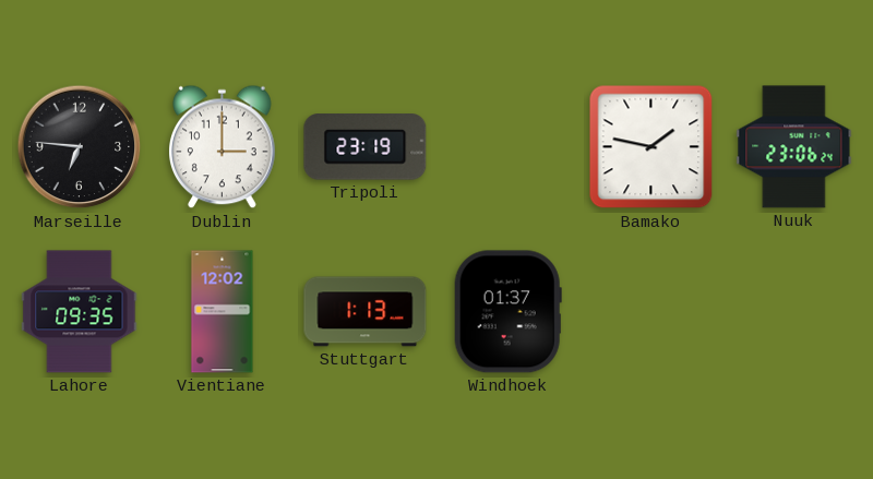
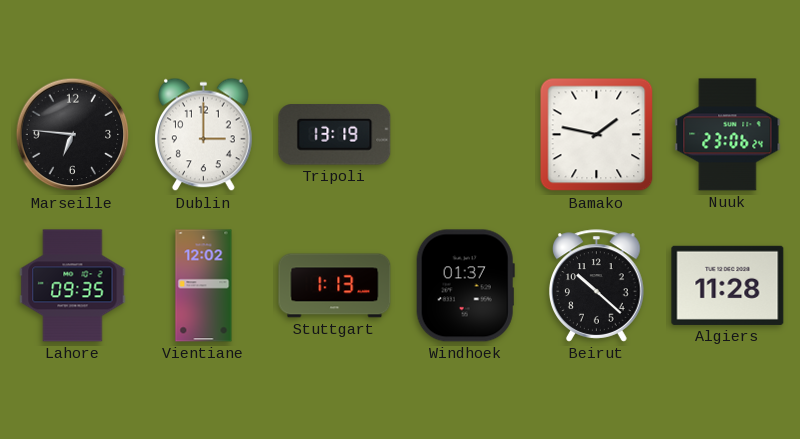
Tripoli: 23:19 -> 13:19
Beirut: none -> 10:22
Algiers: none -> 11:28
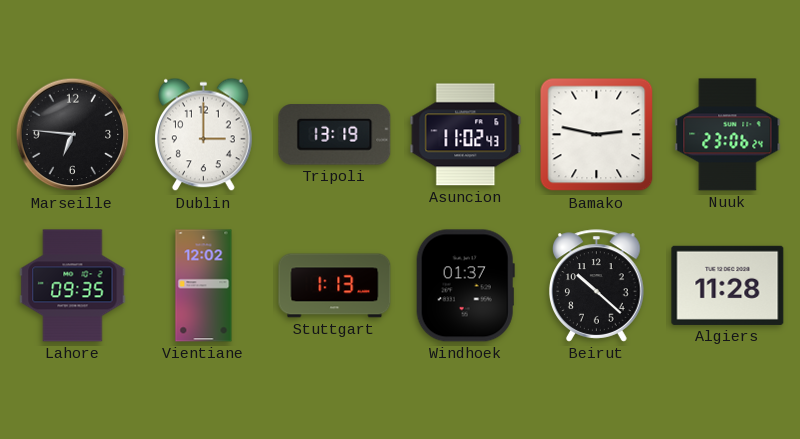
Asuncion: none -> 11:02
Bamako: 1:47 -> 2:47
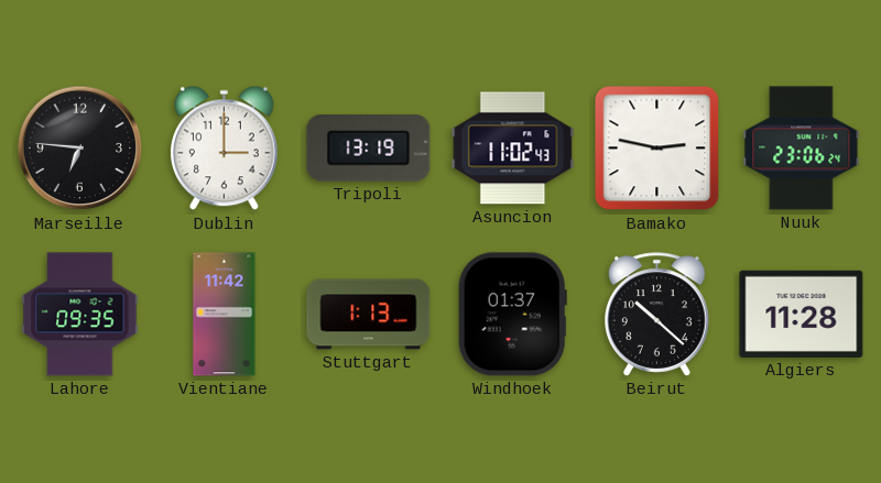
Vientiane: 12:02 -> 11:42
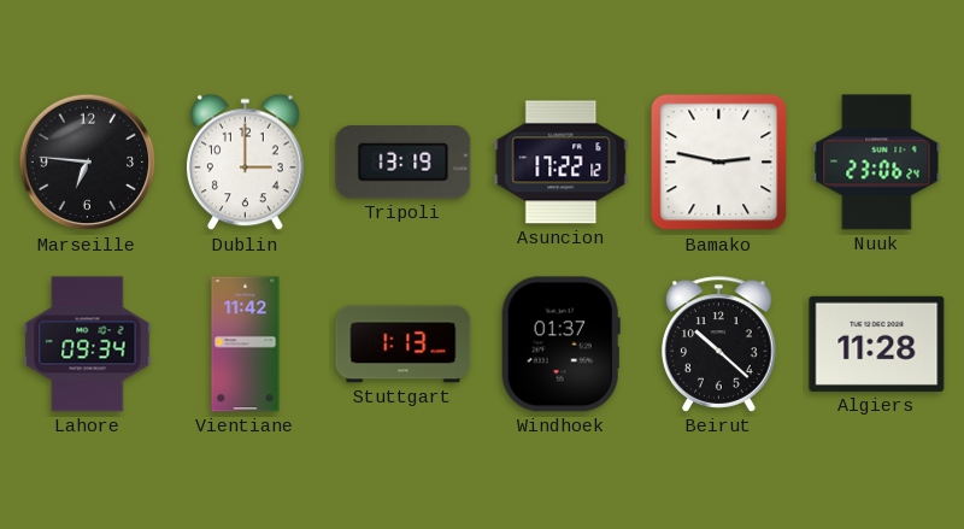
Asuncion: 11:02 -> 17:22
Lahore: 09:35 -> 09:34
